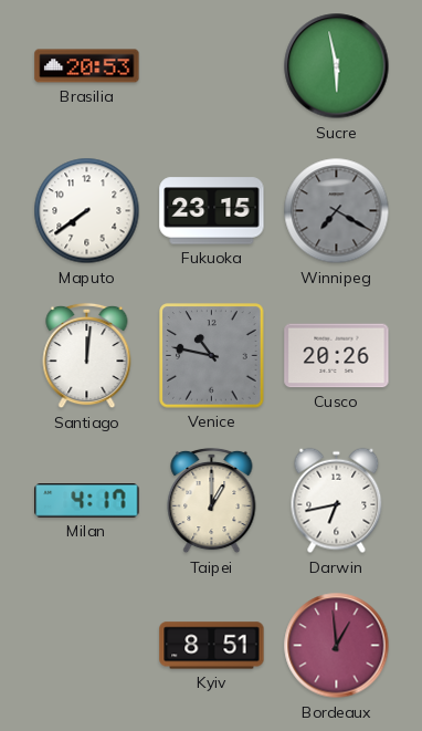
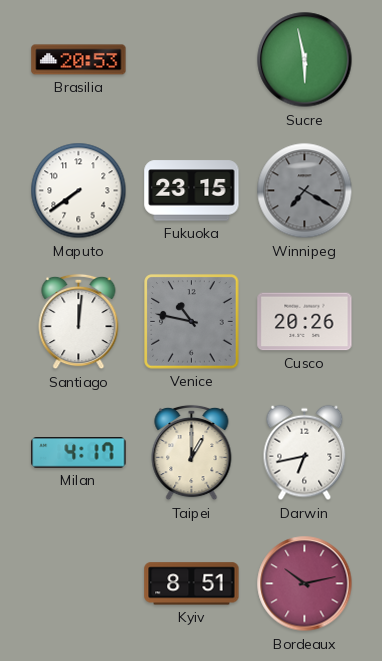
Bordeaux: 12:59 -> 10:13
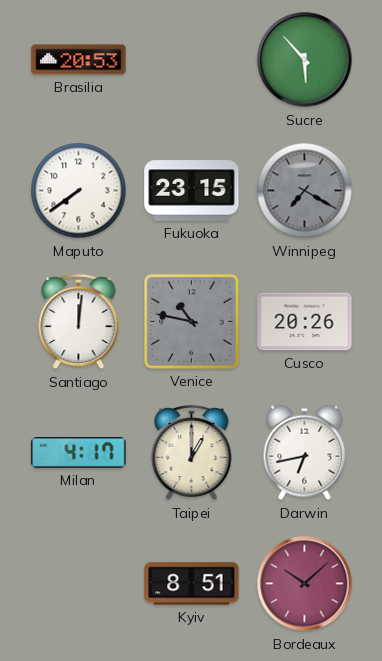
Sucre: 5:58 -> 5:53
Bordeaux: 10:13 -> 10:08
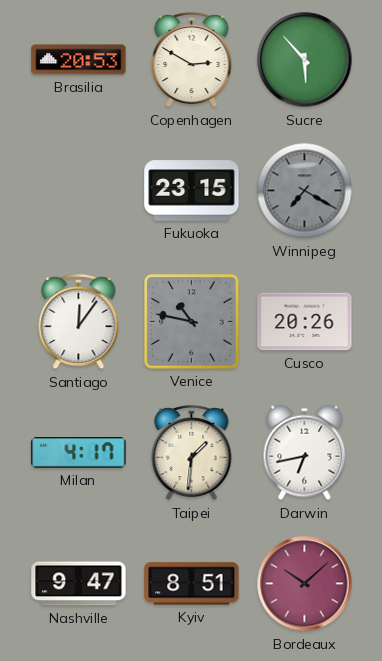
Copenhagen: none -> 2:50
Maputo: 7:39 -> none
Santiago: 12:01 -> 12:06
Taipei: 1:00 -> 1:31
Nashville: none -> 9:47
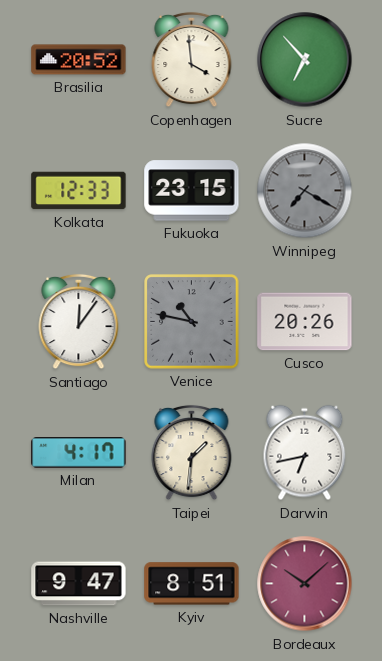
Brasilia: 20:53 -> 20:52
Copenhagen: 2:50 -> 3:59
Sucre: 5:53 -> 6:53
Kolkata: none -> 12:33
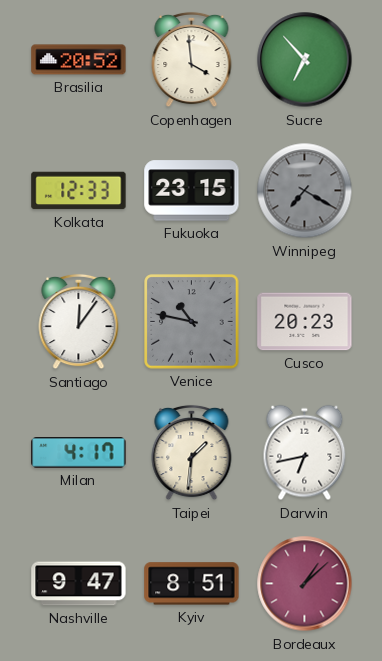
Cusco: 20:26 -> 20:23
Bordeaux: 10:08 -> 1:08
